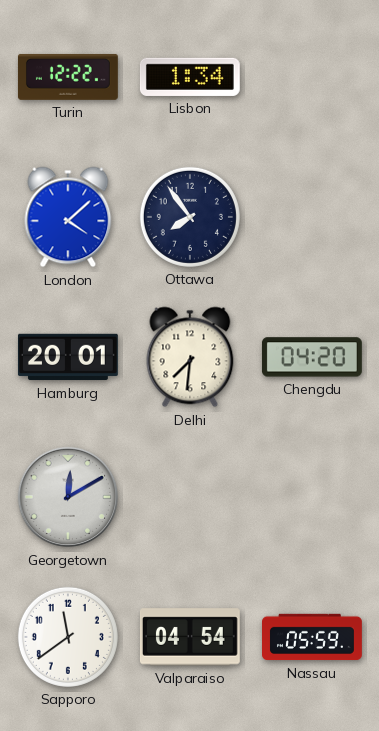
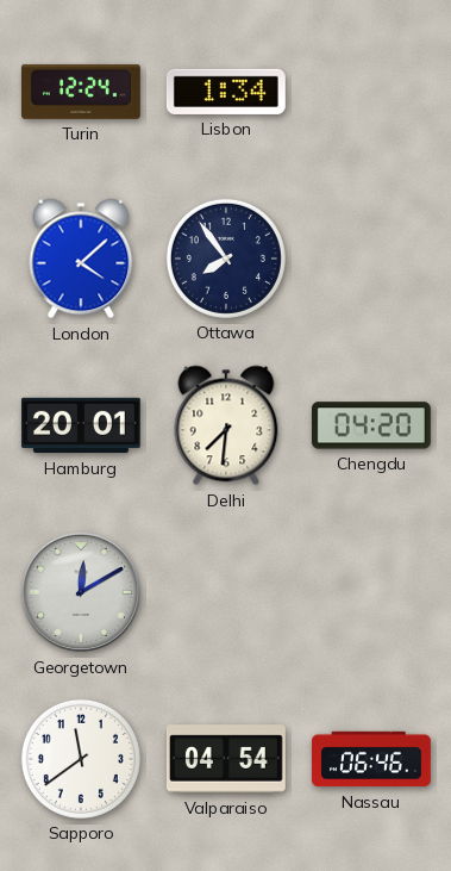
Turin: 12:22 -> 12:24
Nassau: 05:59 -> 06:46
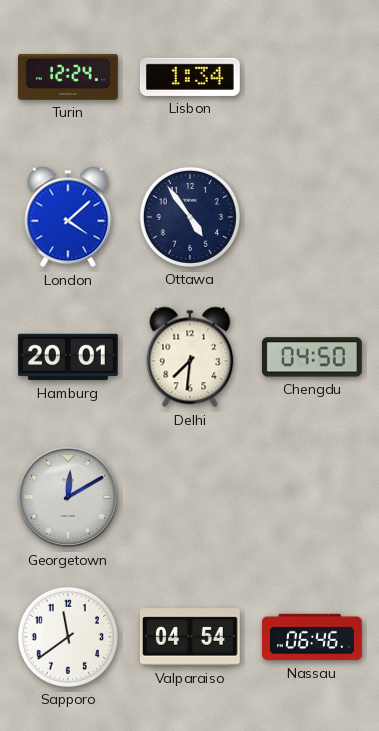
Ottawa: 7:54 -> 4:54
Chengdu: 04:20 -> 04:50
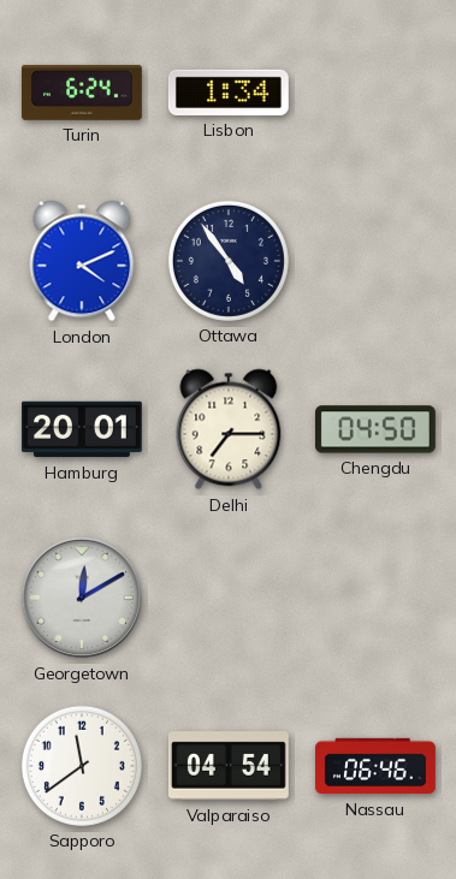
Turin: 12:24 -> 6:24
London: 4:08 -> 4:11
Delhi: 7:31 -> 7:15
